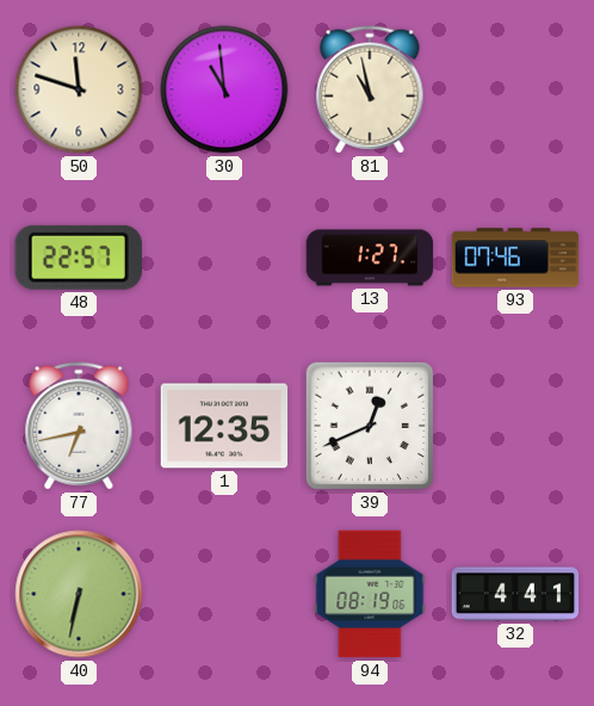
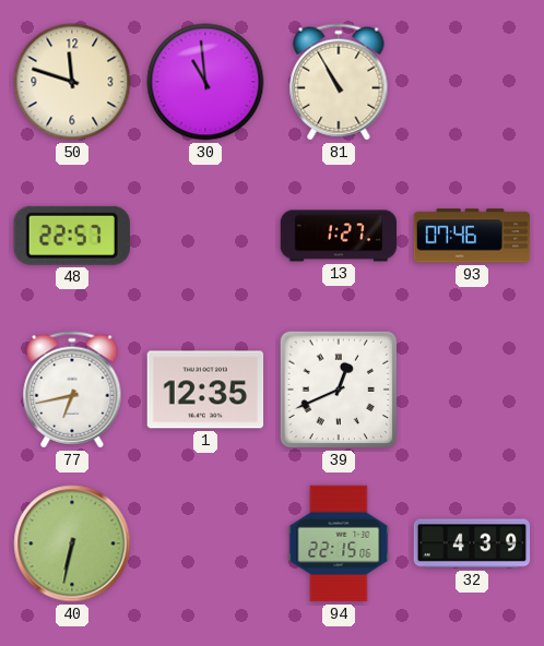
81: 10:58 -> 10:55
94: 08:19 -> 22:15
32: 4:41 -> 4:39
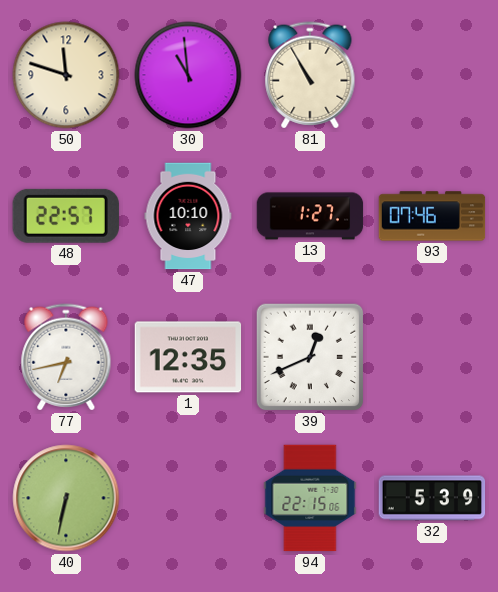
47: none -> 10:10
32: 4:39 -> 5:39
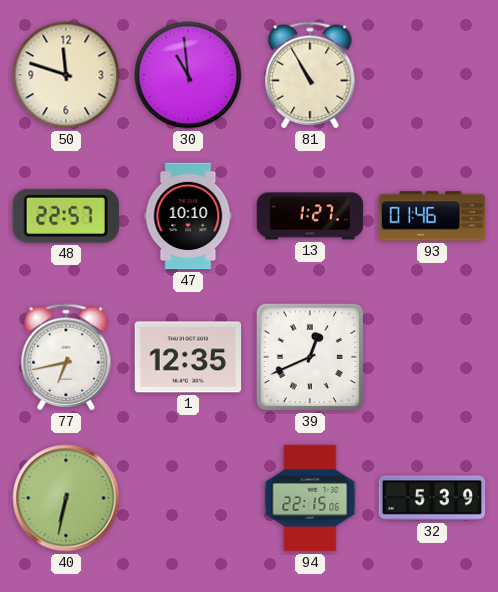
93: 07:46 -> 01:46
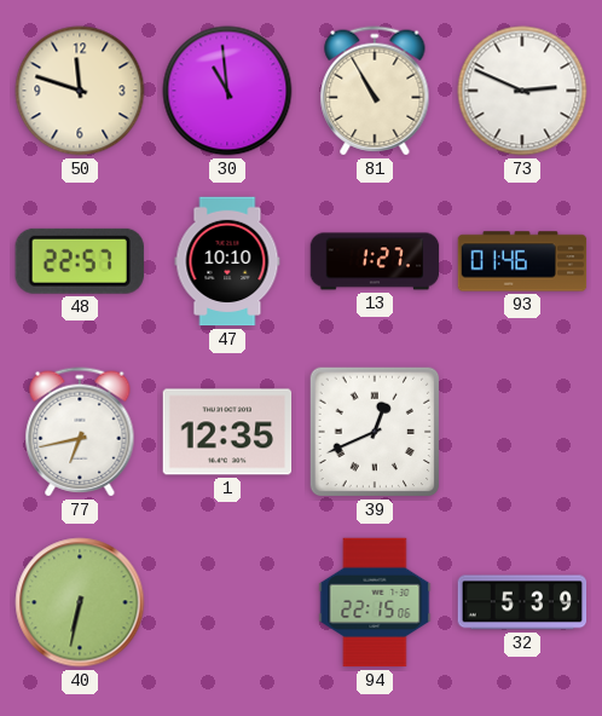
73: none -> 2:49
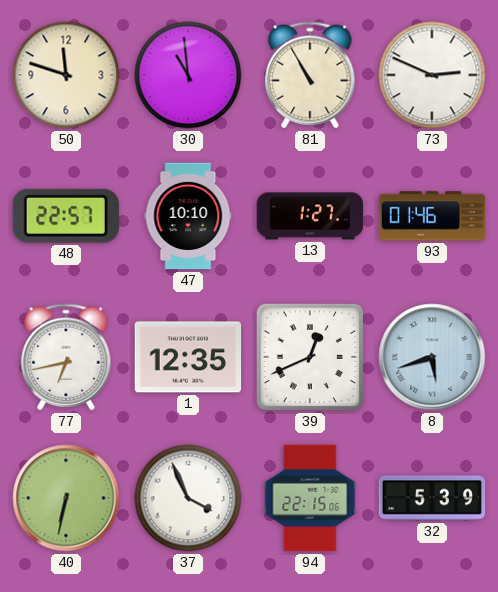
8: none -> 5:42
37: none -> 3:56
